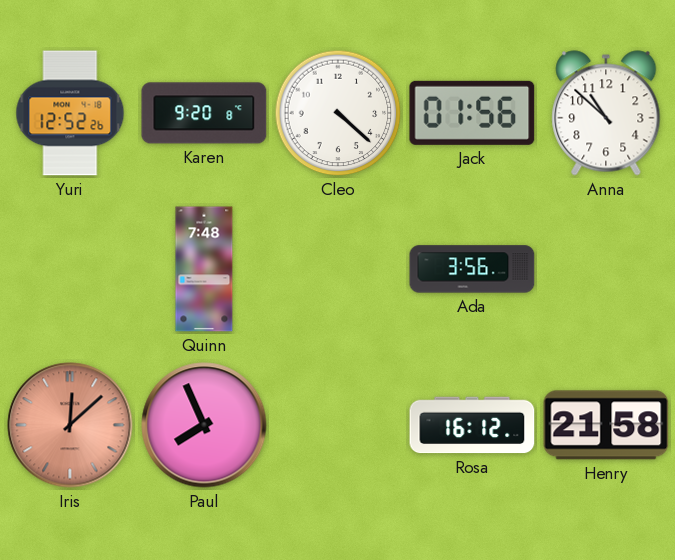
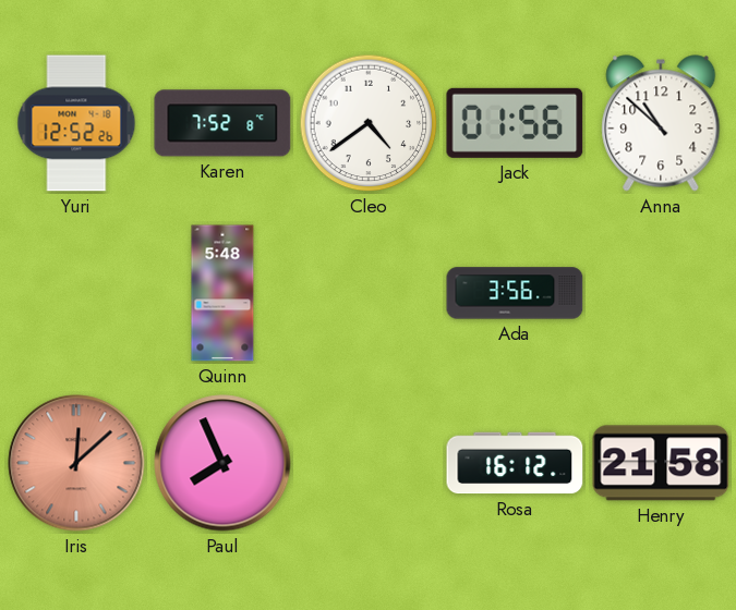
Karen: 9:20 -> 7:52
Cleo: 4:22 -> 4:39
Quinn: 7:48 -> 5:48
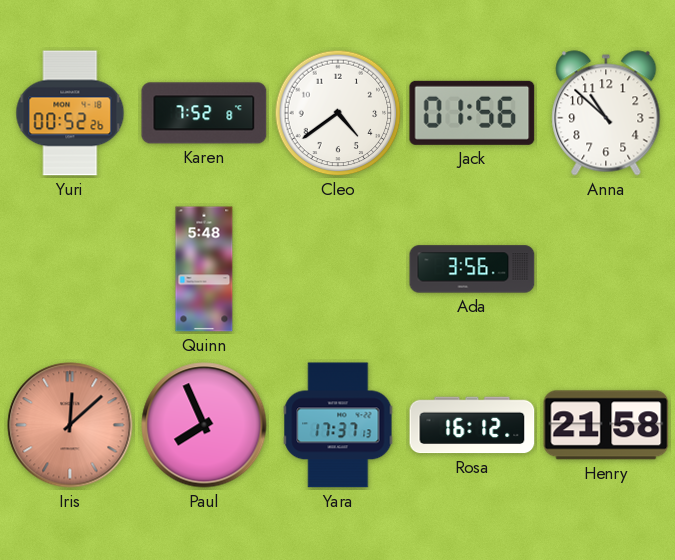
Yuri: 12:52 -> 00:52
Yara: none -> 17:37
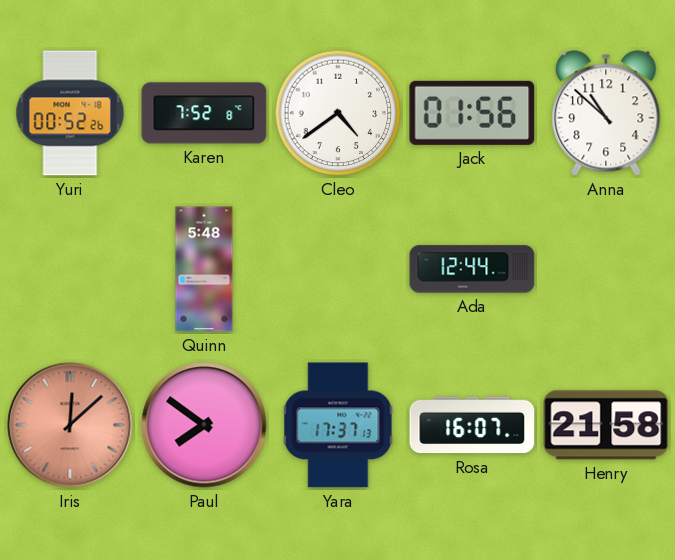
Ada: 3:56 -> 12:44
Paul: 7:56 -> 7:51
Rosa: 16:12 -> 16:07
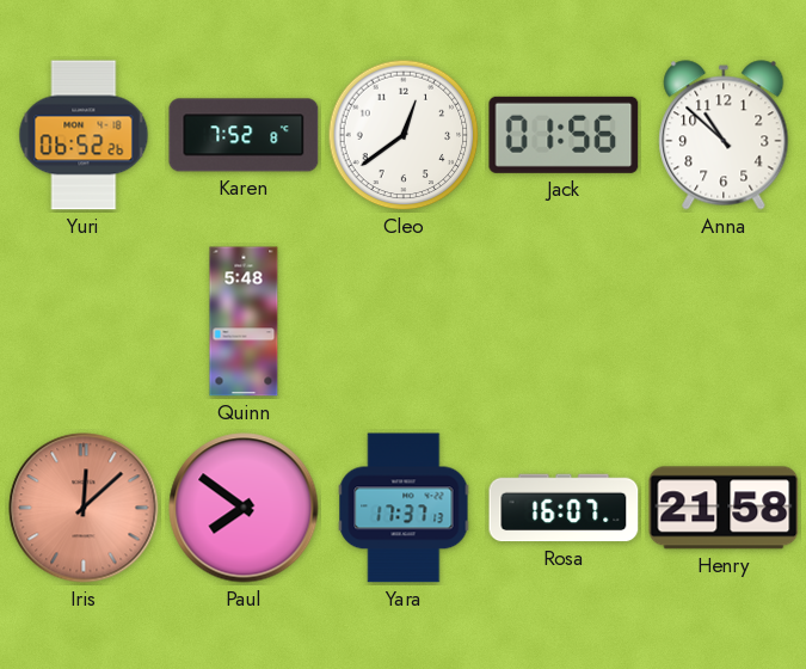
Yuri: 00:52 -> 06:52
Cleo: 4:39 -> 12:39
Ada: 12:44 -> none
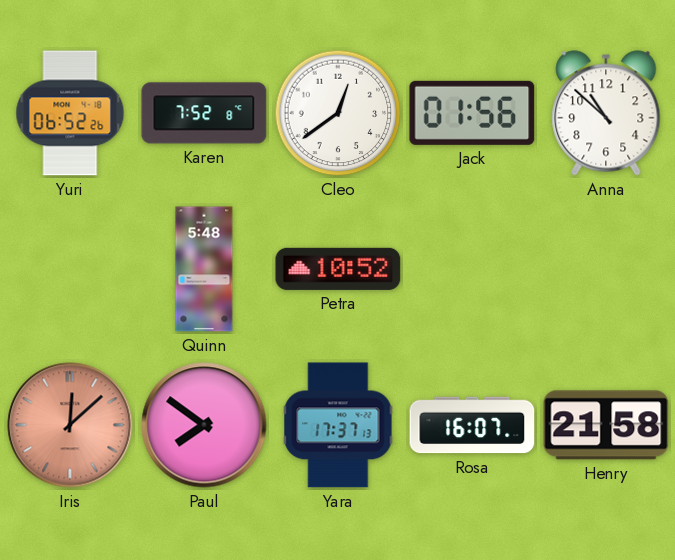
Petra: none -> 10:52
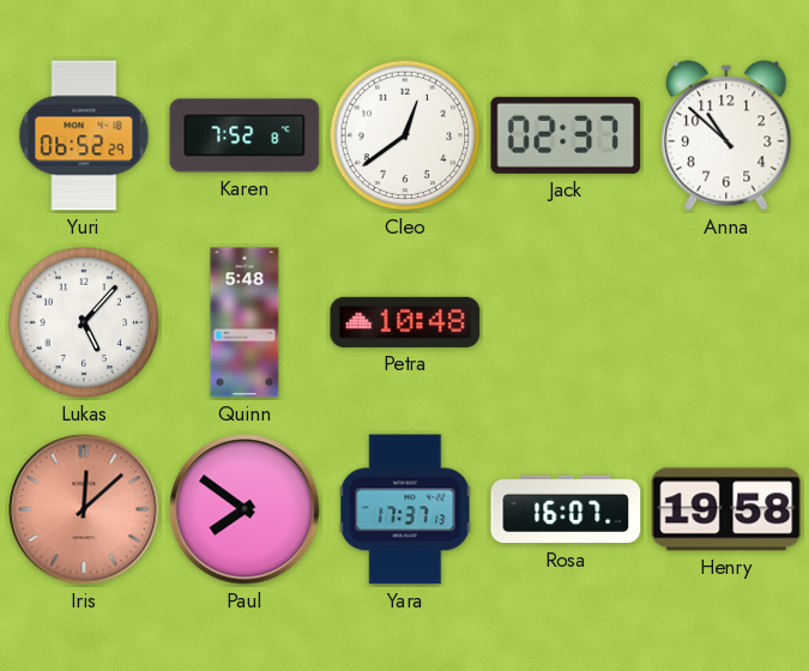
Yuri: 06:52:26 -> 06:52:29
Jack: 01:56 -> 02:37
Lukas: none -> 5:07
Petra: 10:52 -> 10:48
Henry: 21:58 -> 19:58
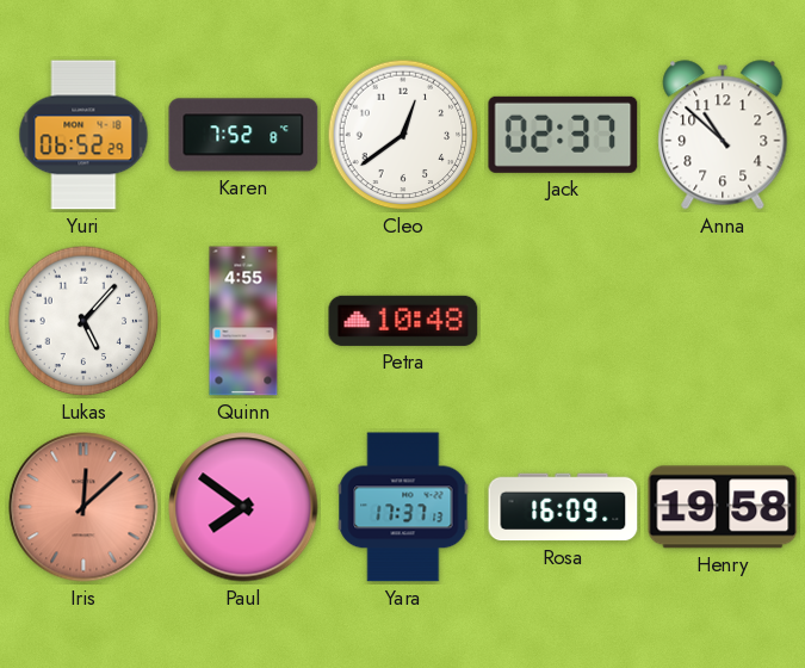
Quinn: 5:48 -> 4:55
Rosa: 16:07 -> 16:09
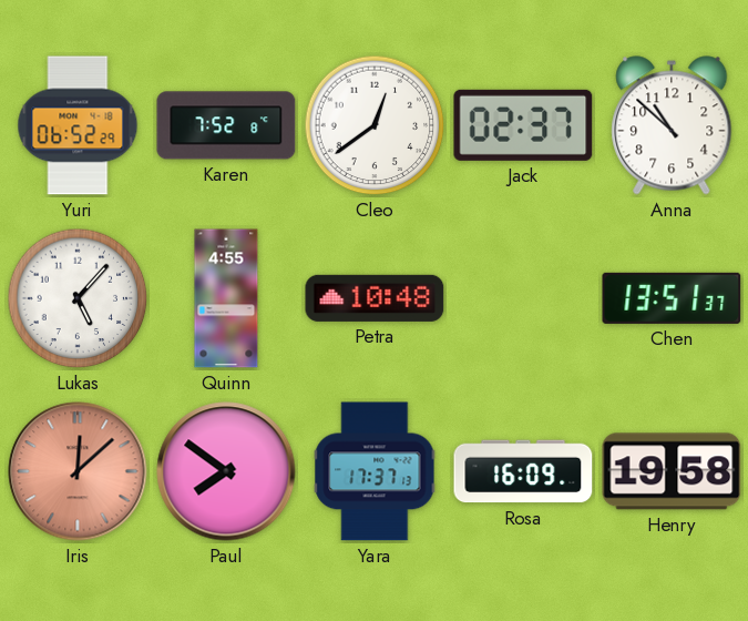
Chen: none -> 13:51
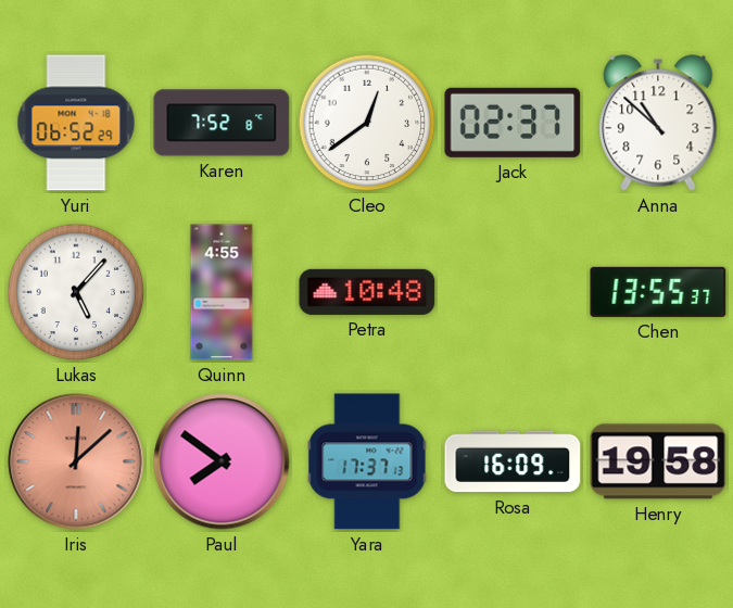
Chen: 13:51 -> 13:55
